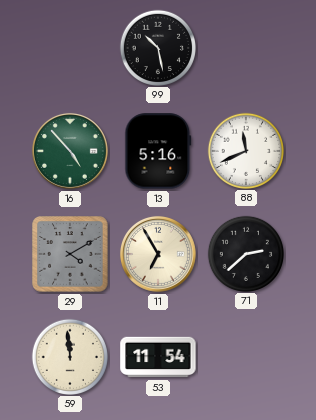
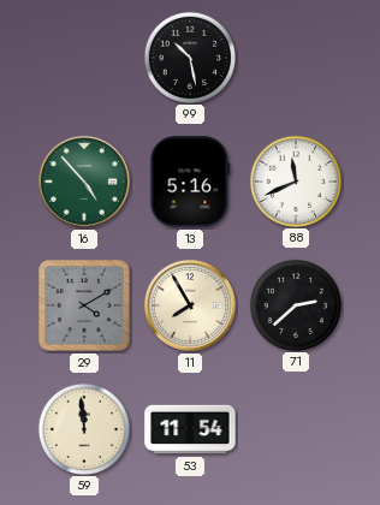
11: 6:55 -> 7:55
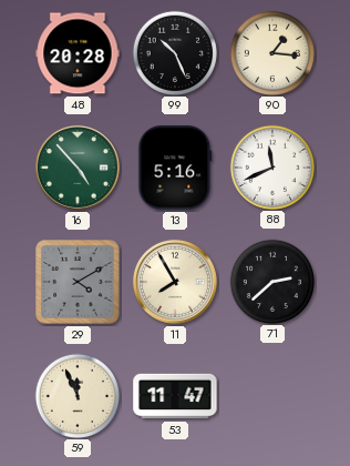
48: none -> 20:28
99: 10:28 -> 10:26
90: none -> 1:16
59: 11:59 -> 11:56
53: 11:54 -> 11:47
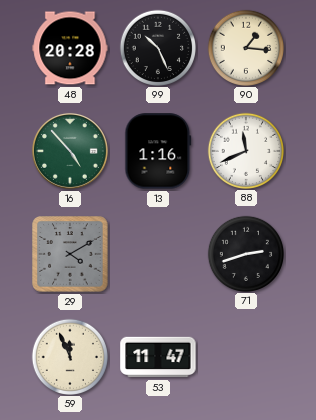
13: 5:16 -> 1:16
11: 7:55 -> none
71: 2:38 -> 2:42
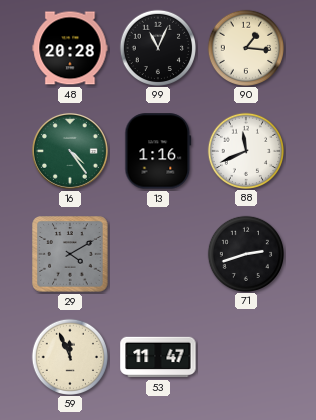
99: 10:26 -> 11:04
16: 4:53 -> 4:24
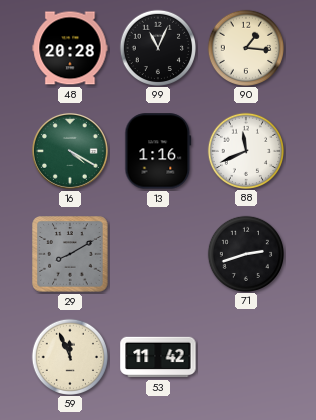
16: 4:24 -> 4:20
29: 4:10 -> 8:10
53: 11:47 -> 11:42
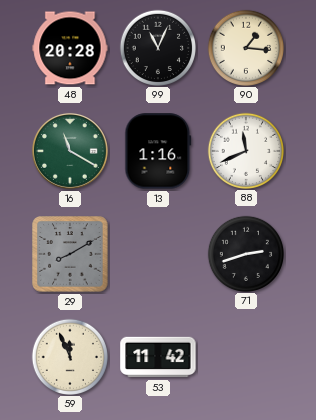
16: 4:20 -> 11:20
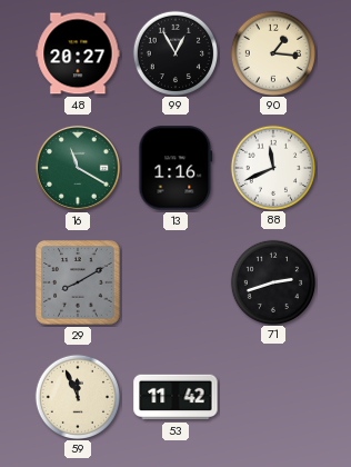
48: 20:28 -> 20:27
99: 11:04 -> 12:55
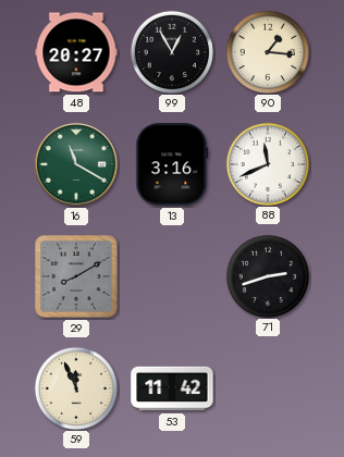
13: 1:16 -> 3:16
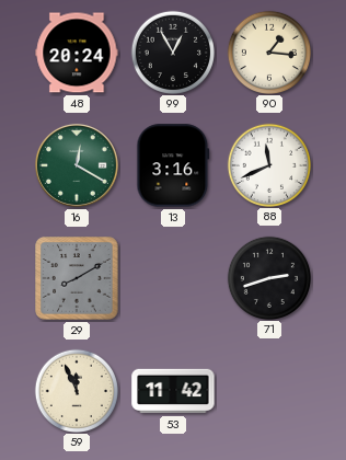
48: 20:27 -> 20:24
16: 11:20 -> 12:20
